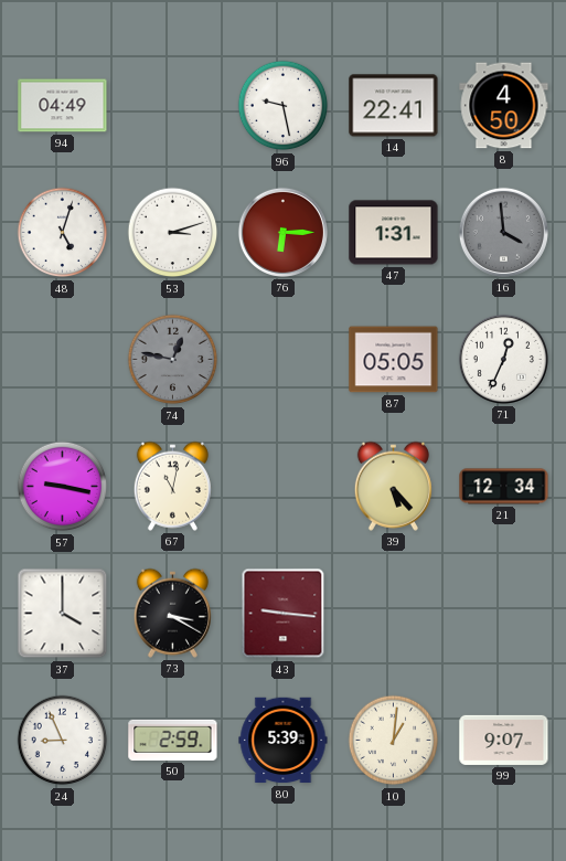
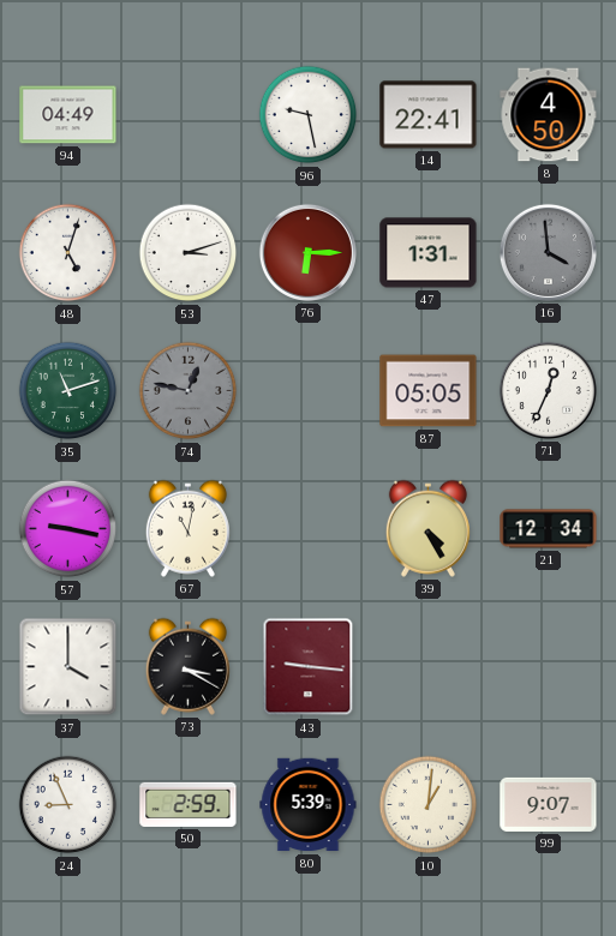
35: none -> 11:12
39: 5:23 -> 4:25
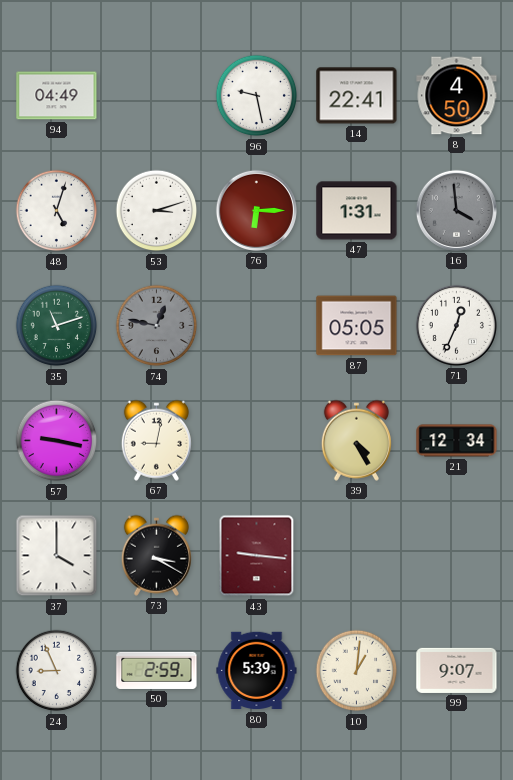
67: 11:02 -> 9:02
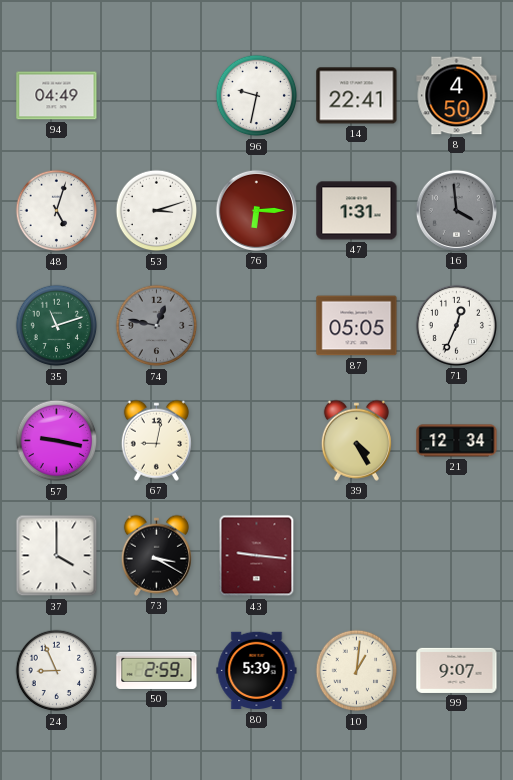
96: 9:28 -> 9:32
